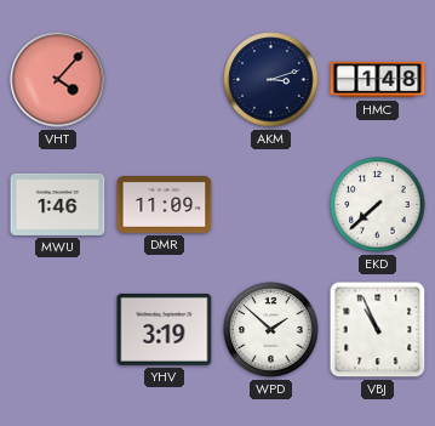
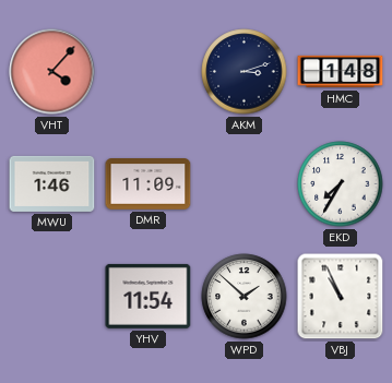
EKD: 7:38 -> 7:35
YHV: 3:19 -> 11:54
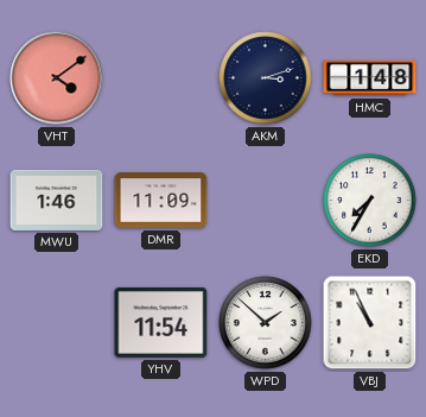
VHT: 4:07 -> 4:09
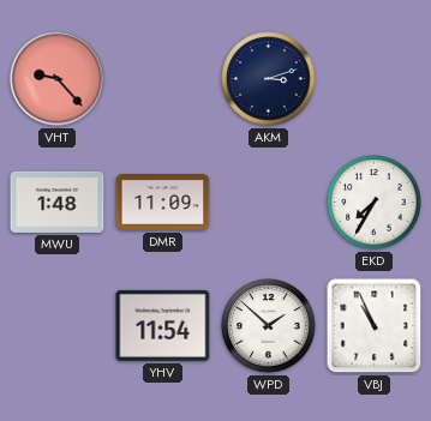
VHT: 4:09 -> 9:23
HMC: 1:48 -> none
MWU: 1:46 -> 1:48
